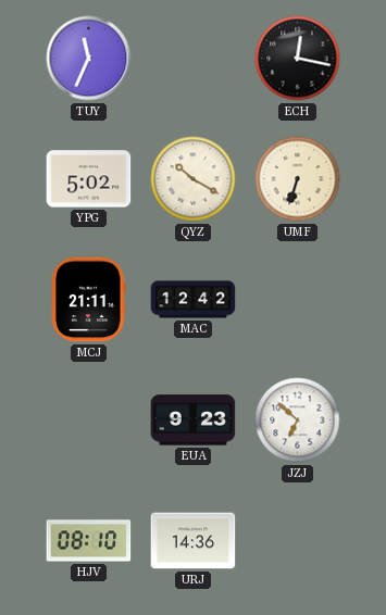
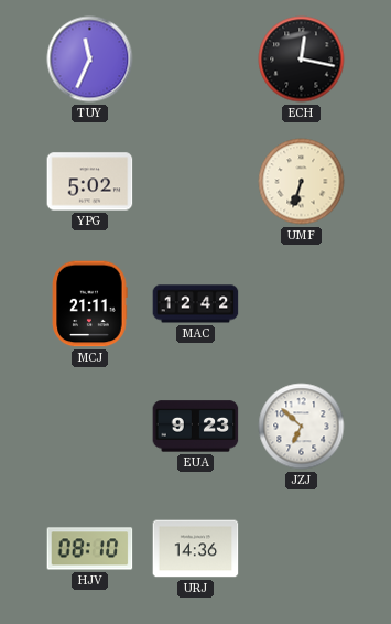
QYZ: 10:20 -> none
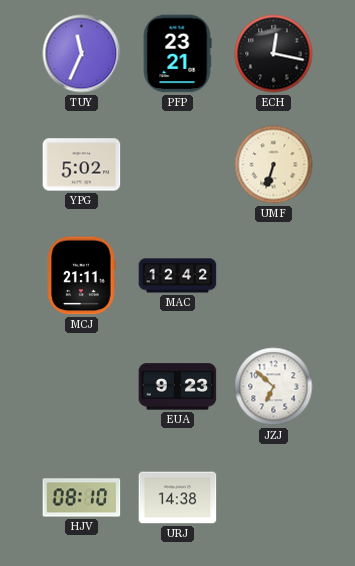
PFP: none -> 23:21
URJ: 14:36 -> 14:38
